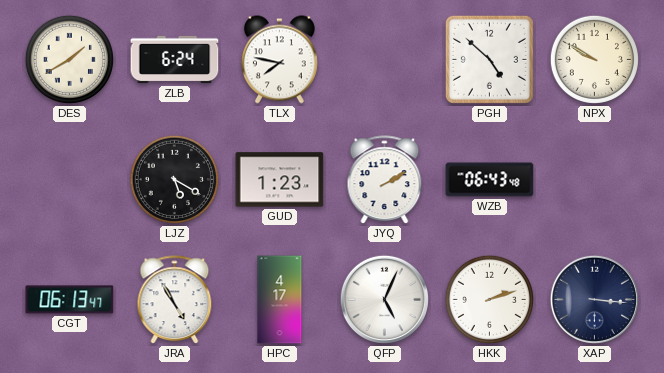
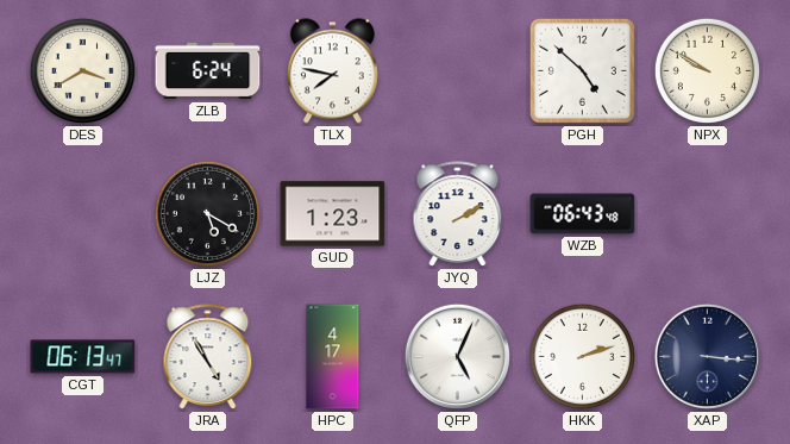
DES: 1:40 -> 3:40
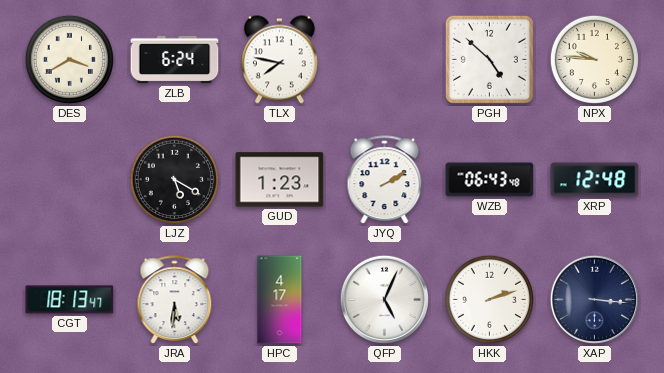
NPX: 9:50 -> 9:46
XRP: none -> 12:48
CGT: 06:13 -> 18:13
JRA: 4:55 -> 5:31
